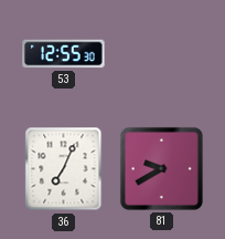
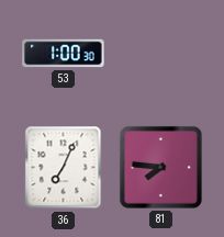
53: 12:55 -> 1:00
81: 9:40 -> 7:46
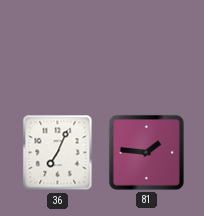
53: 1:00 -> none
81: 7:46 -> 1:46
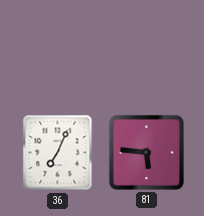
81: 1:46 -> 5:46
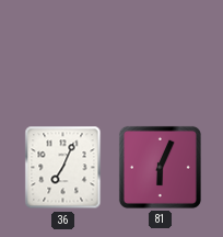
81: 5:46 -> 6:04
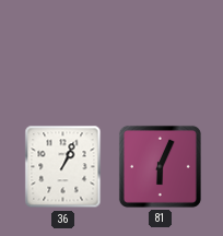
36: 7:04 -> 1:04
